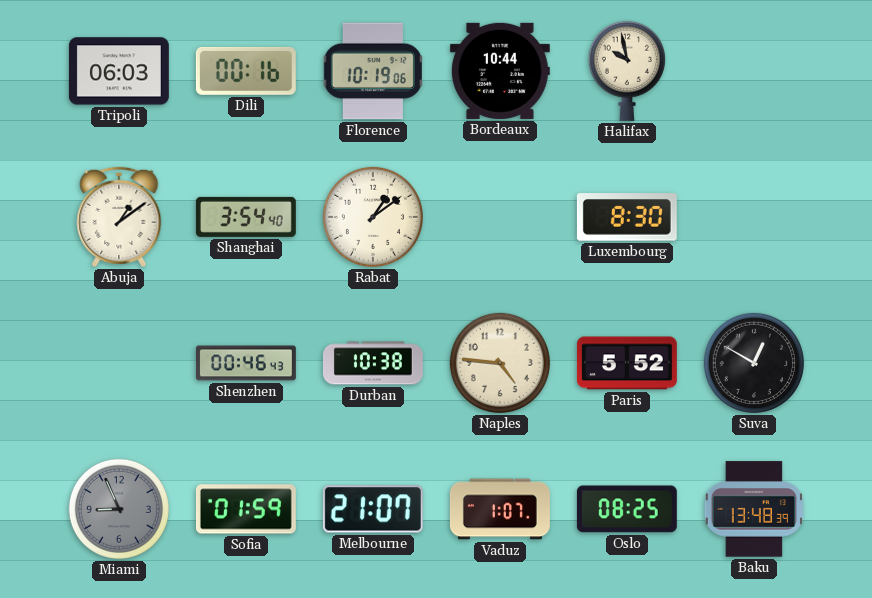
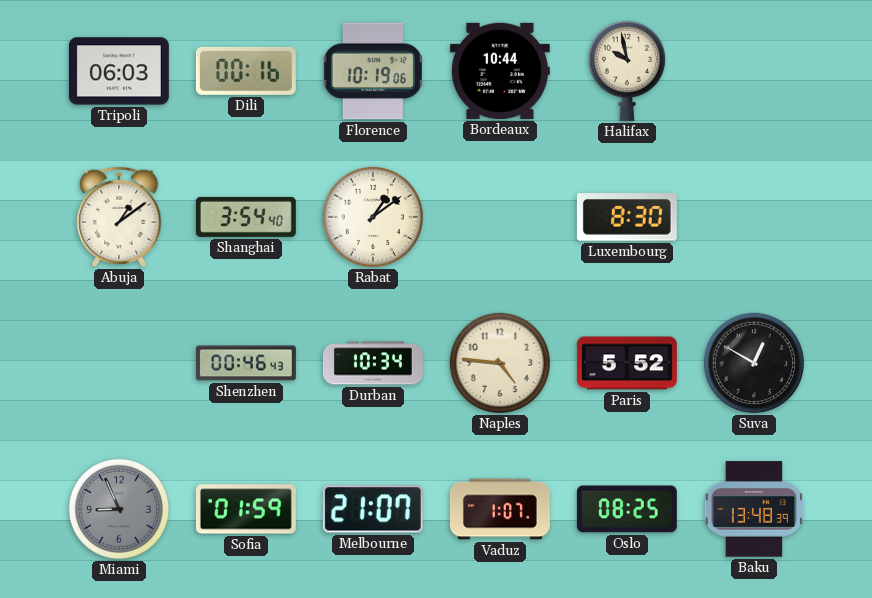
Durban: 10:38 -> 10:34
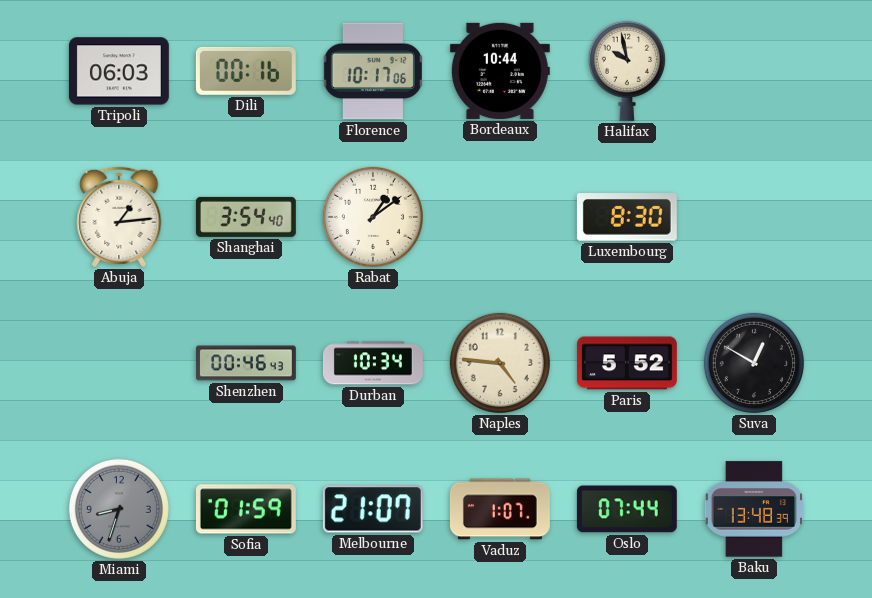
Florence: 10:19 -> 10:17
Abuja: 1:09 -> 1:14
Miami: 8:56 -> 8:33
Oslo: 08:25 -> 07:44
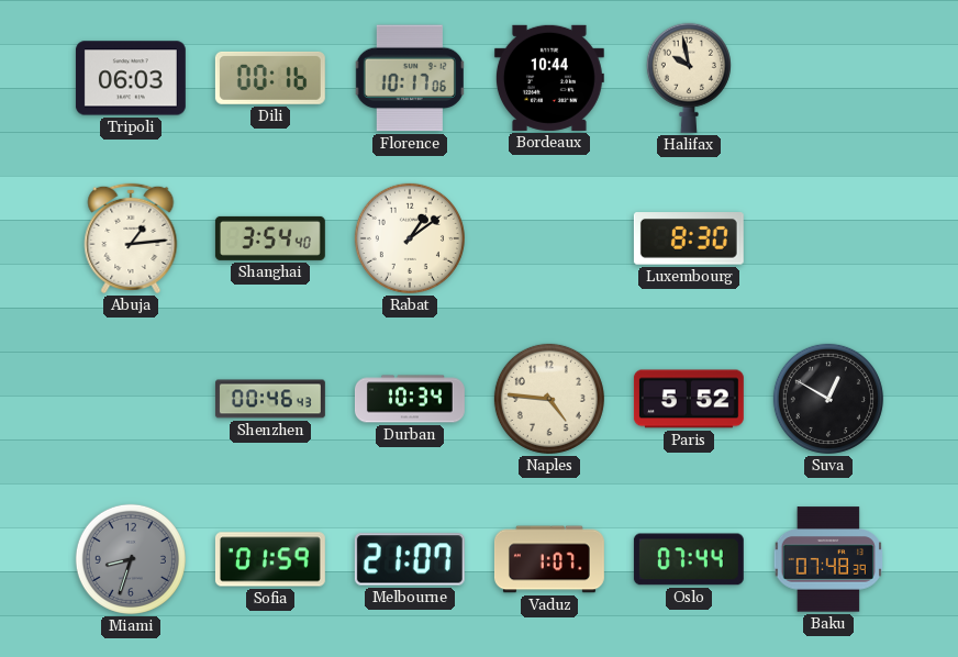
Baku: 13:48 -> 07:48
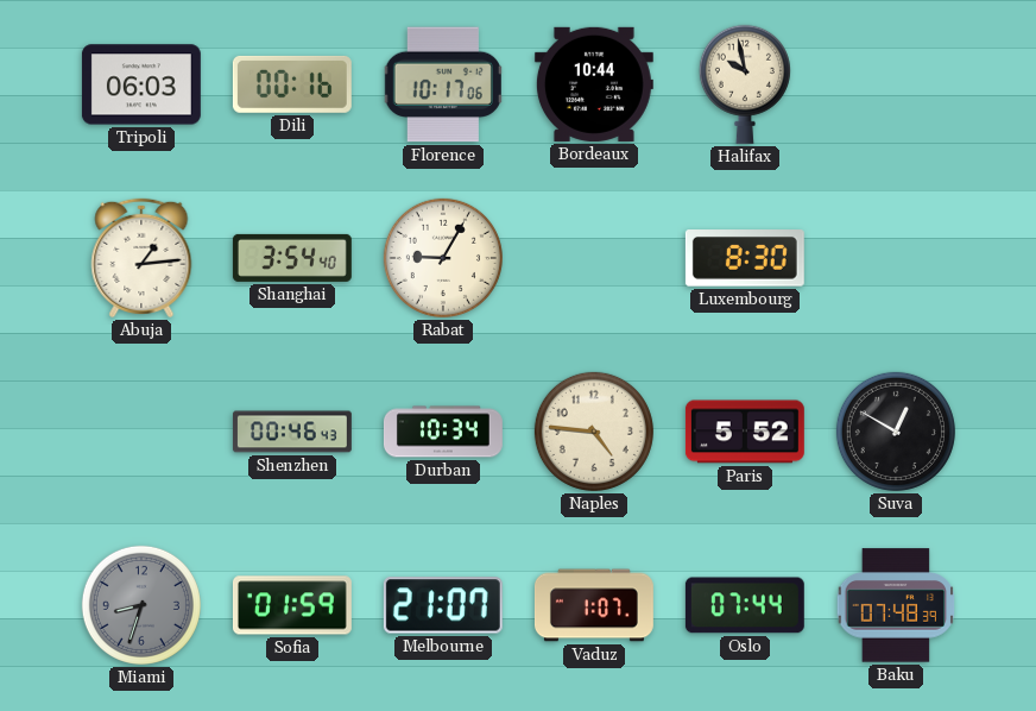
Rabat: 1:09 -> 9:05
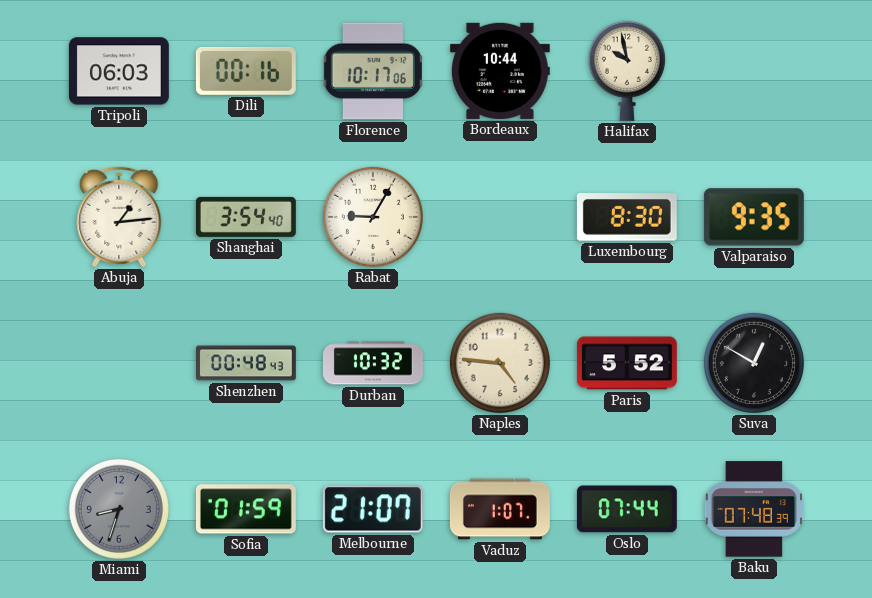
Valparaiso: none -> 9:35
Shenzhen: 00:46 -> 00:48
Durban: 10:34 -> 10:32
